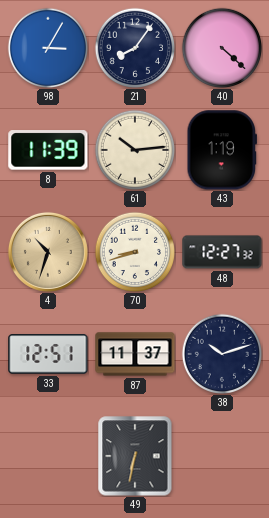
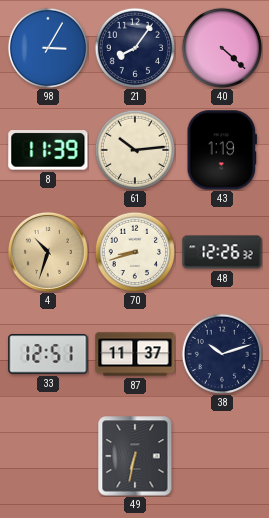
48: 12:27 -> 12:26
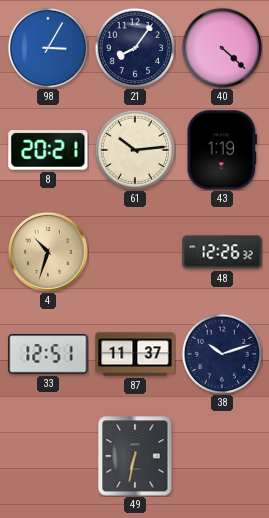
8: 11:39 -> 20:21
70: 8:42 -> none
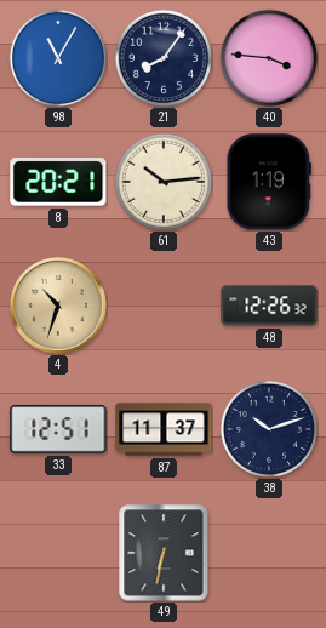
98: 3:05 -> 11:05
40: 4:22 -> 3:46
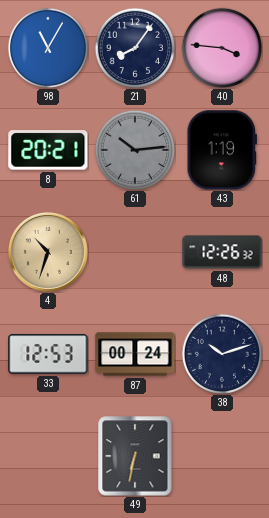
61 dial: cream -> grey
33: 12:51 -> 12:53
87: 11:37 -> 00:24
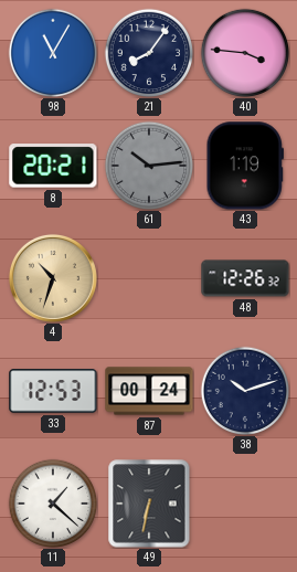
11: none -> 1:22
